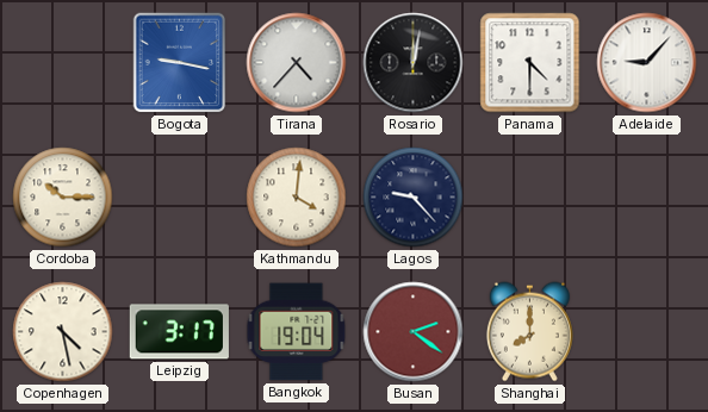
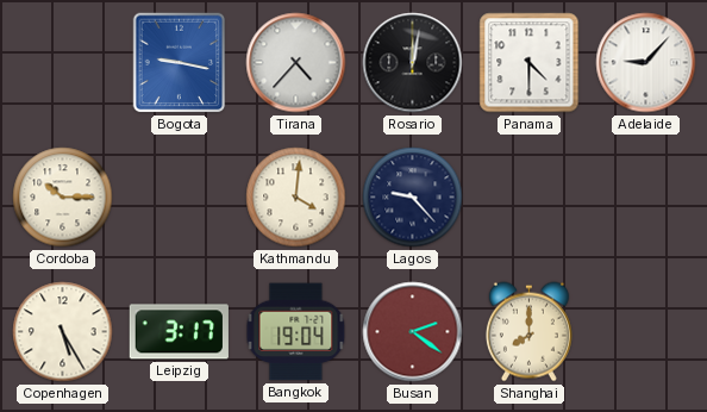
Copenhagen: 4:28 -> 5:25
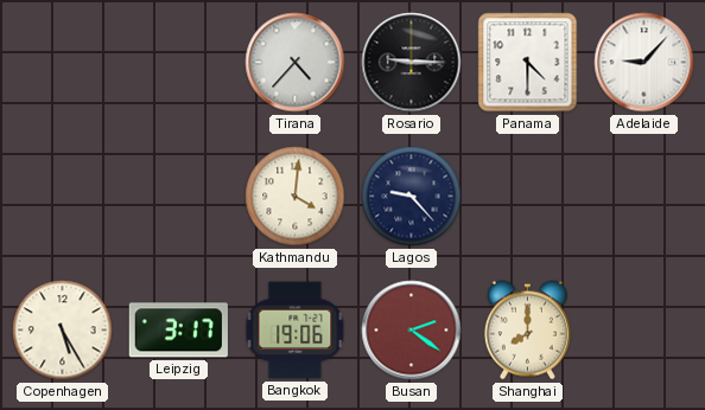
Bogota: 9:17 -> none
Rosario: 12:02 -> 9:15
Cordoba: 10:15 -> none
Bangkok: 19:04 -> 19:06
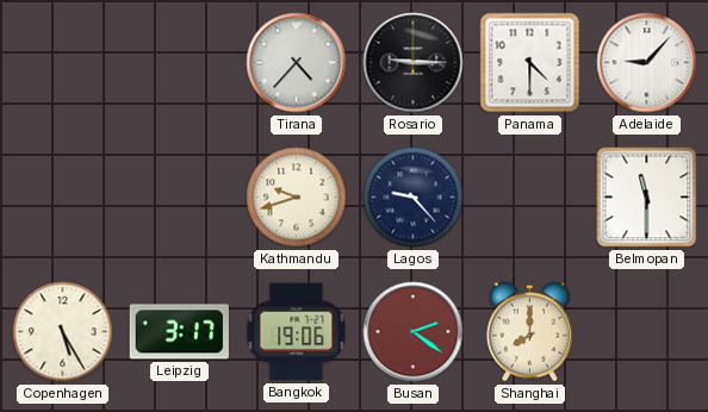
Kathmandu: 4:01 -> 9:42
Belmopan: none -> 11:30
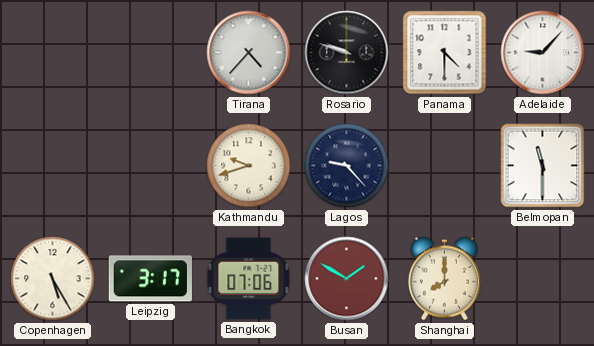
Rosario: 9:15 -> 9:48
Bangkok: 19:06 -> 07:06
Busan: 2:21 -> 1:50
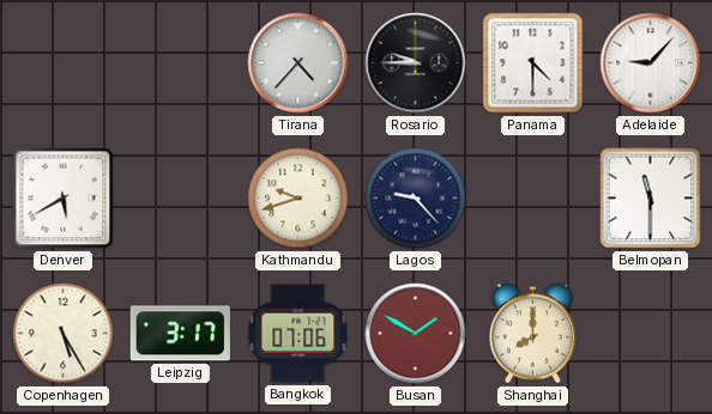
Rosario: 9:48 -> 9:45
Denver: none -> 5:40
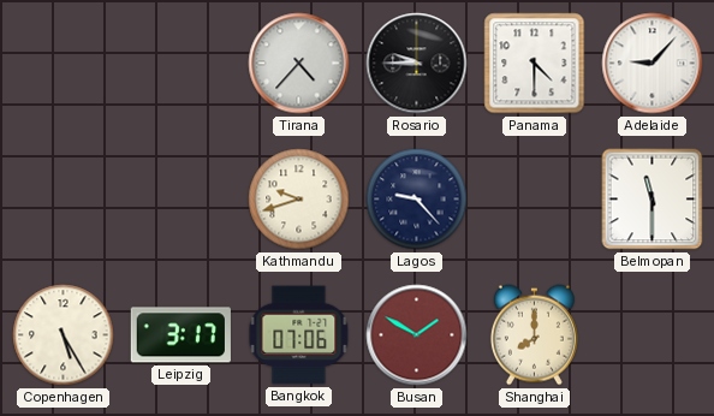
Denver: 5:40 -> none
